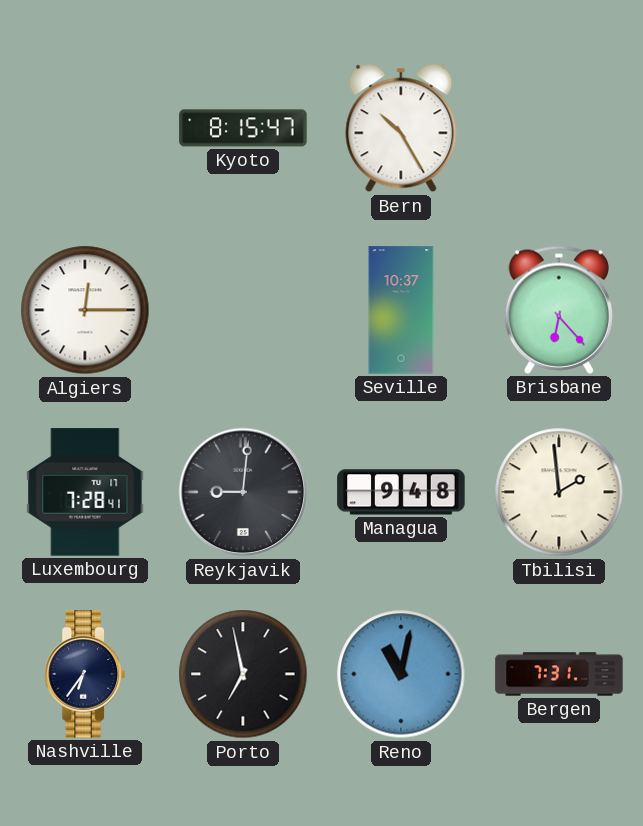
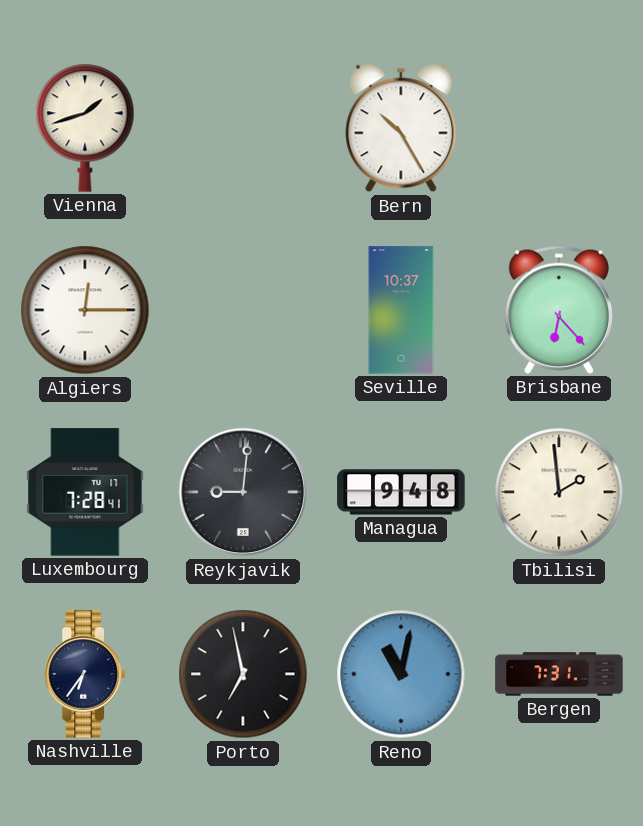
Vienna: none -> 1:42
Kyoto: 8:15 -> none
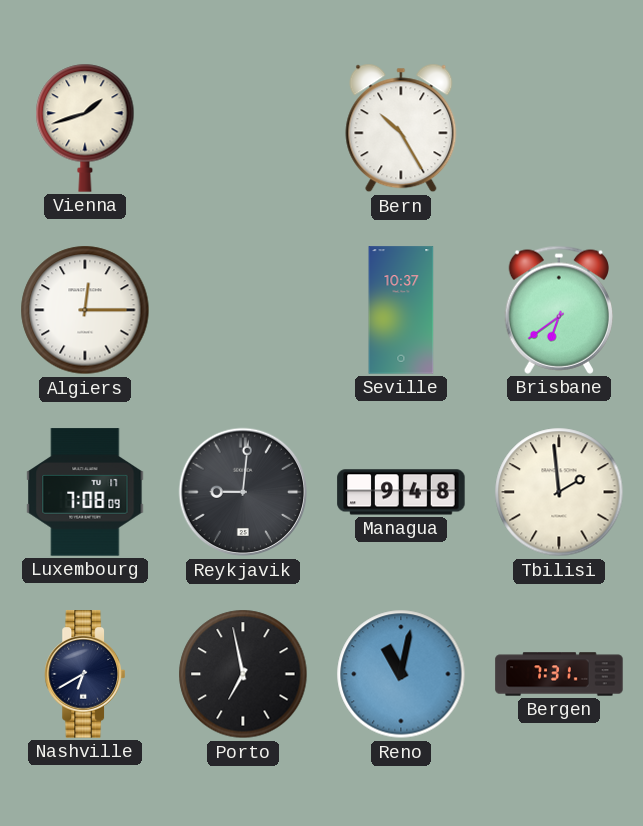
Brisbane: 6:23 -> 6:39
Luxembourg: 7:28 -> 7:08
Nashville: 6:36 -> 6:40
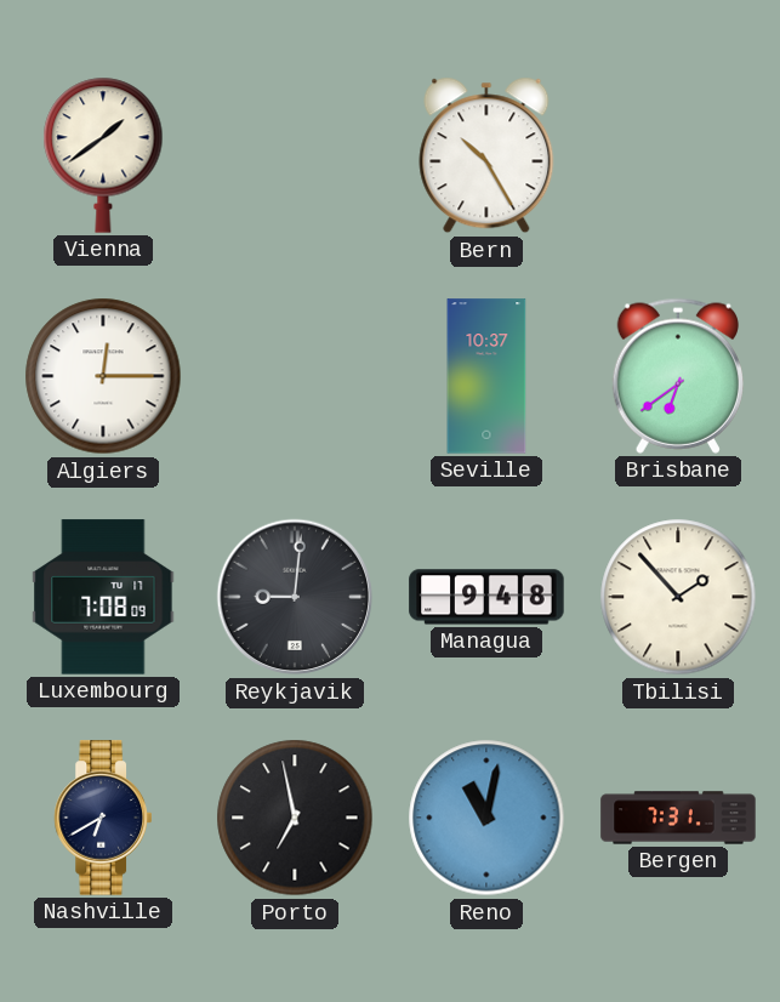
Vienna: 1:42 -> 1:39
Tbilisi: 1:59 -> 1:53
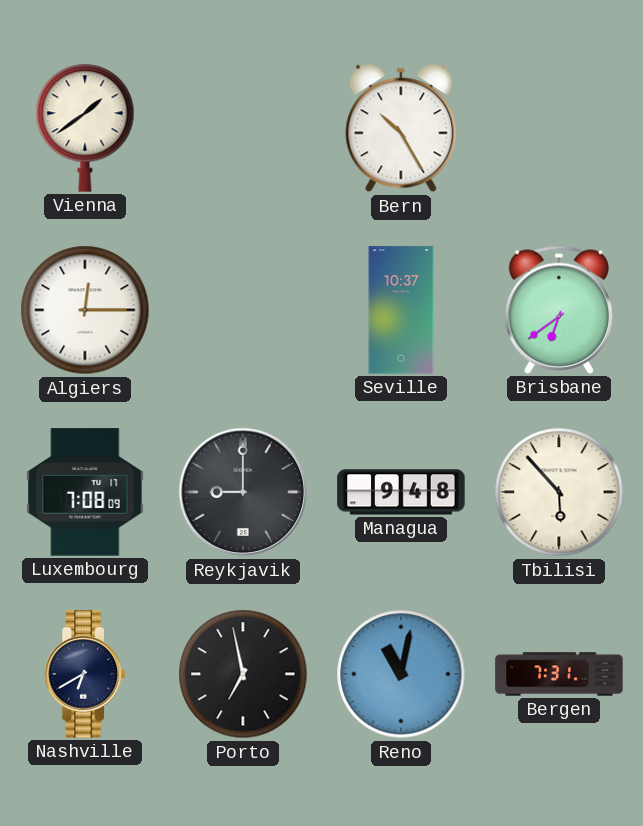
Reykjavik: 9:01 -> 9:00
Tbilisi: 1:53 -> 5:53
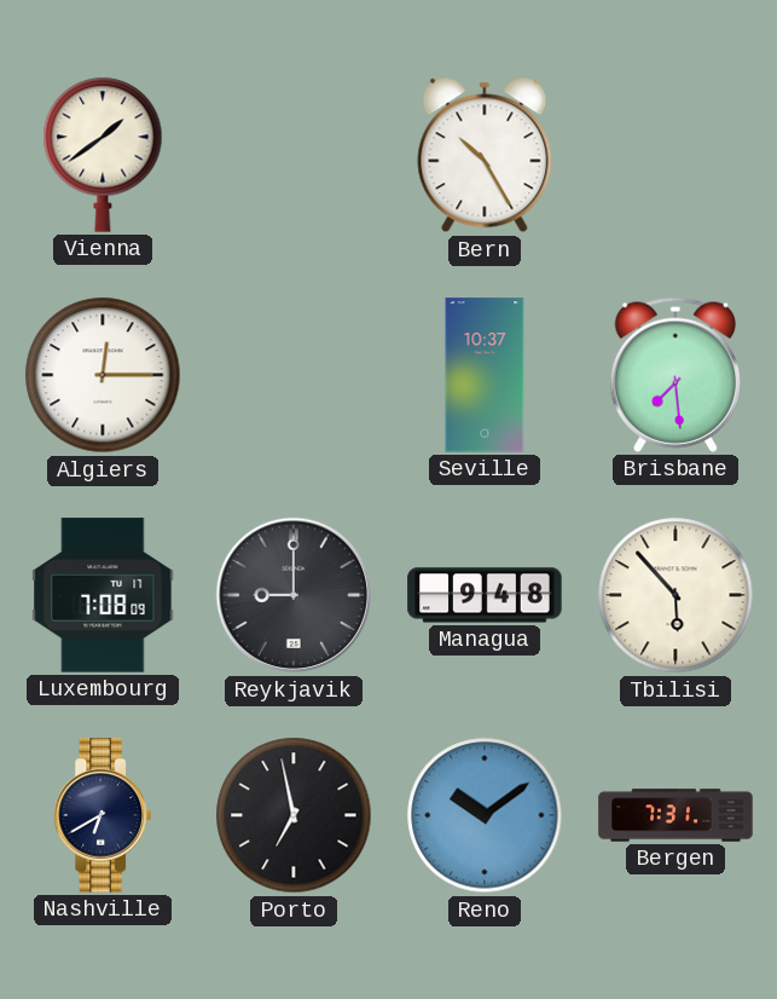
Brisbane: 6:39 -> 7:29
Reno: 11:02 -> 10:09
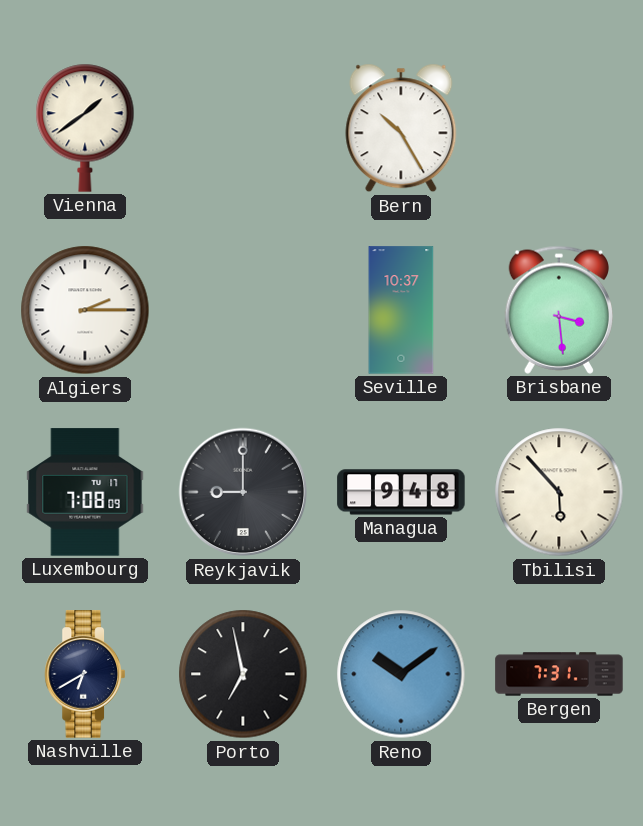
Algiers: 12:15 -> 2:15
Brisbane: 7:29 -> 3:29
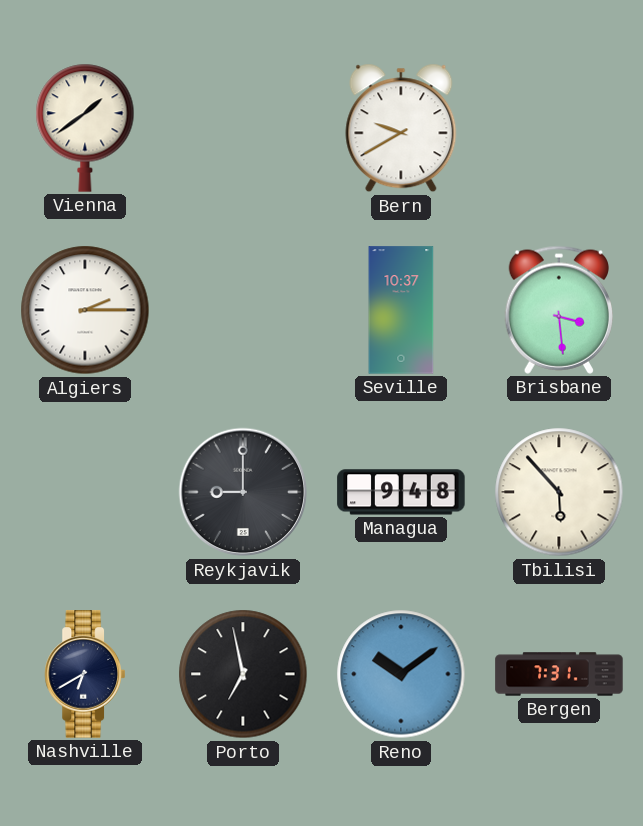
Bern: 10:25 -> 9:40
Luxembourg: 7:08 -> none
